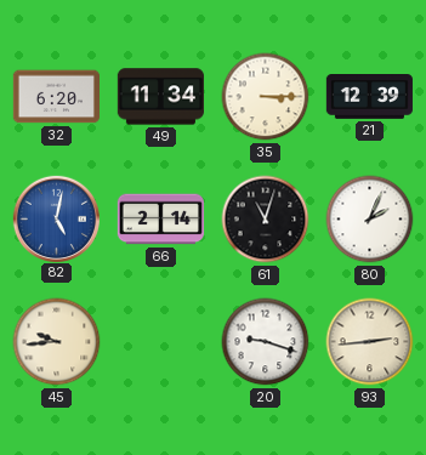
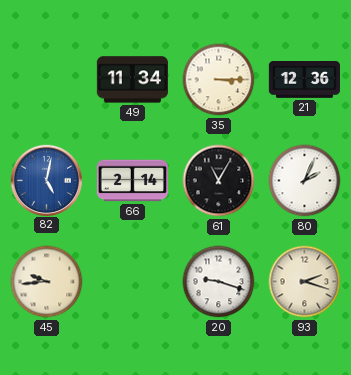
32: 6:20 -> none
21: 12:39 -> 12:36
61: 11:03 -> 11:05
93: 2:44 -> 2:18
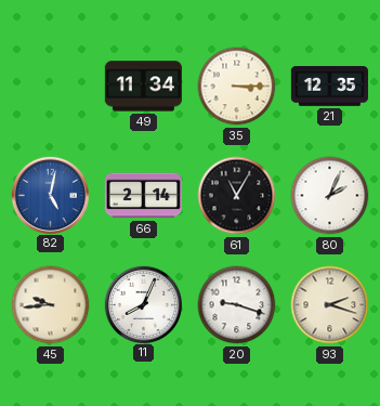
21: 12:36 -> 12:35
11: none -> 8:04
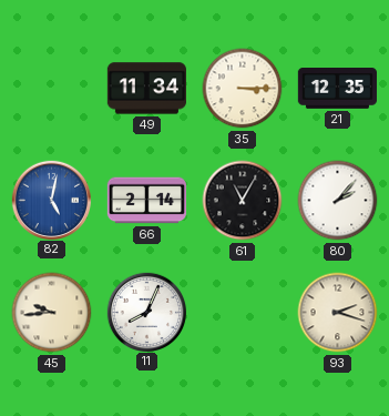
80: 2:04 -> 2:07
20: 9:18 -> none
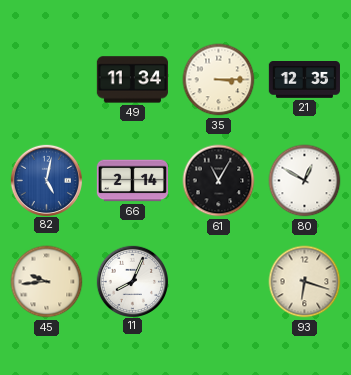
80: 2:07 -> 12:50
93: 2:18 -> 6:18
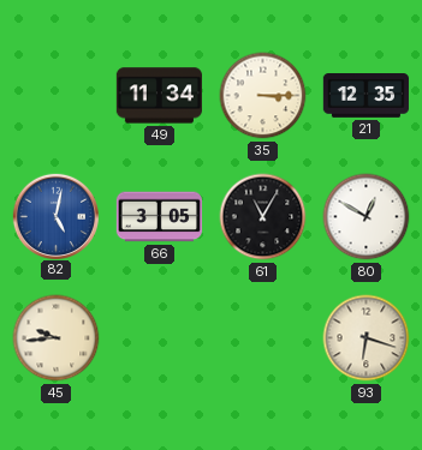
66: 2:14 -> 3:05
11: 8:04 -> none
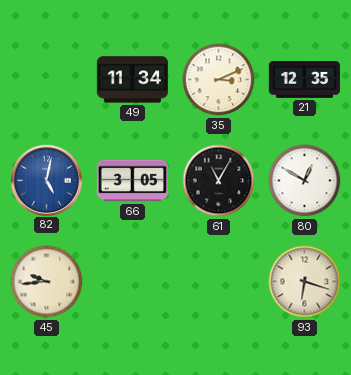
35: 3:15 -> 3:11
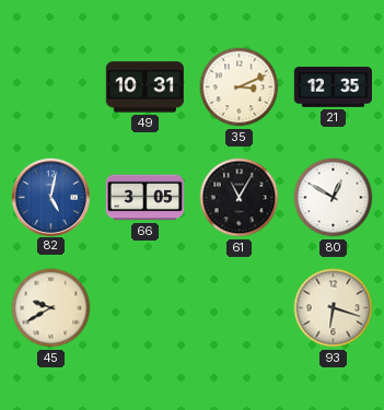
49: 11:34 -> 10:31
45: 9:44 -> 9:40
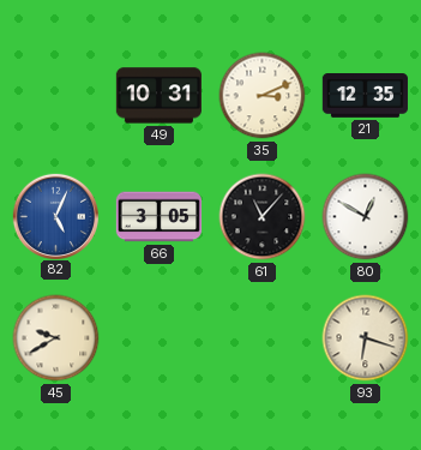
82: 5:02 -> 5:04
61: 11:05 -> 11:07
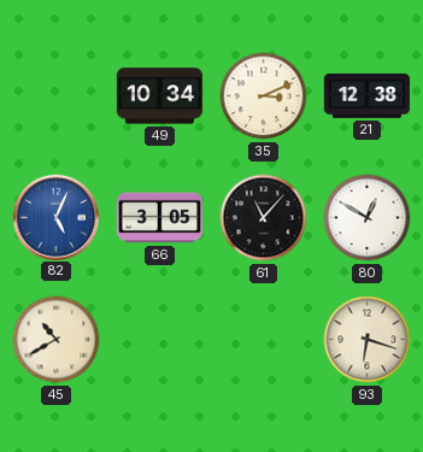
49: 10:31 -> 10:34
21: 12:35 -> 12:38
45: 9:40 -> 10:40
